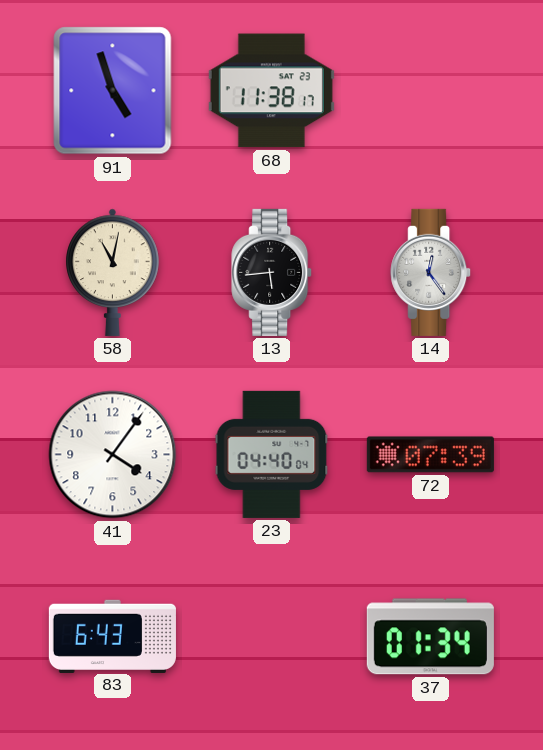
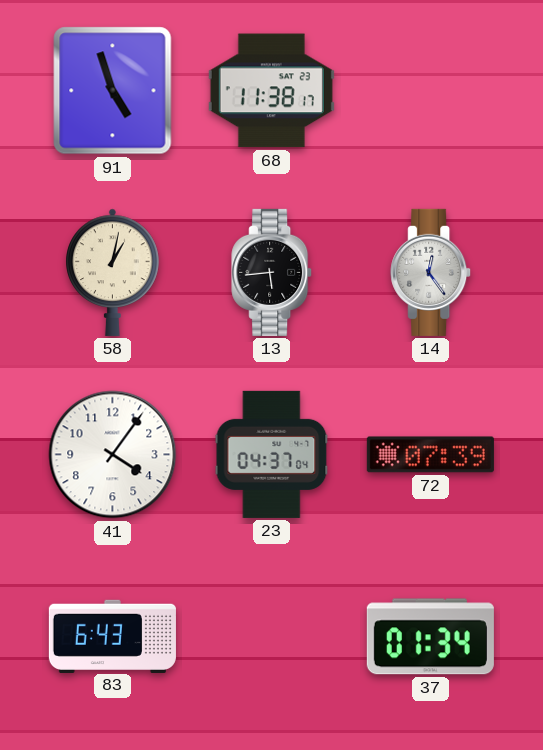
58: 11:02 -> 1:02
23: 04:40 -> 04:37
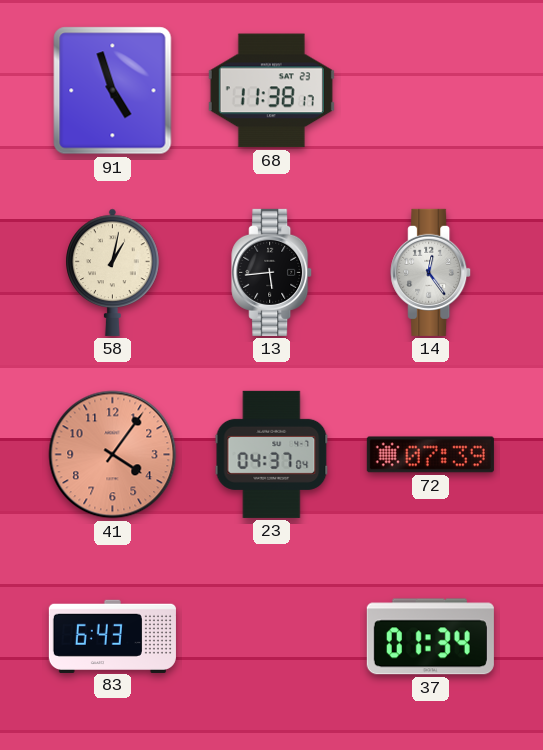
41 dial: white -> salmon
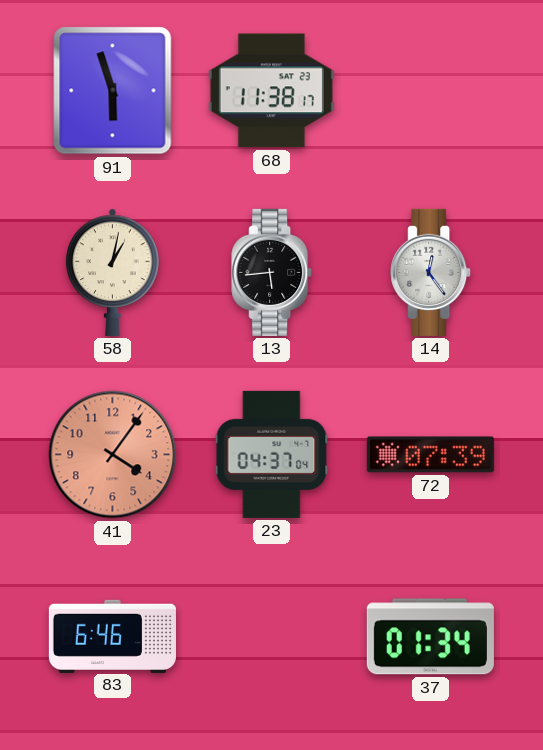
91: 4:57 -> 5:57
83: 6:43 -> 6:46
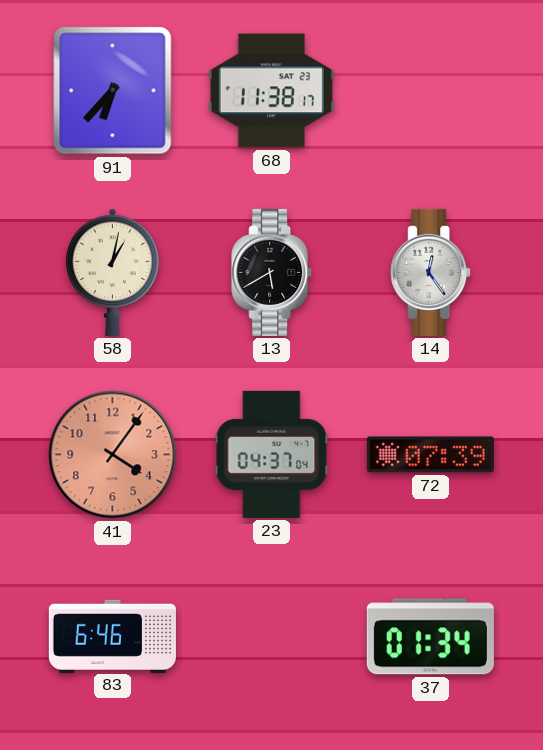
91: 5:57 -> 6:37
13: 5:44 -> 5:40
